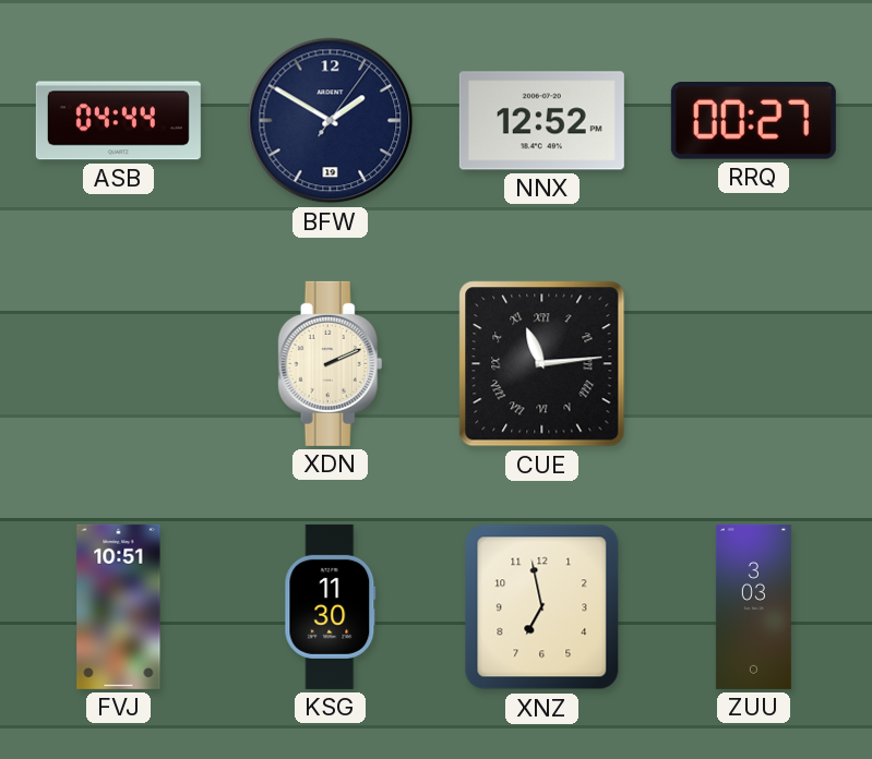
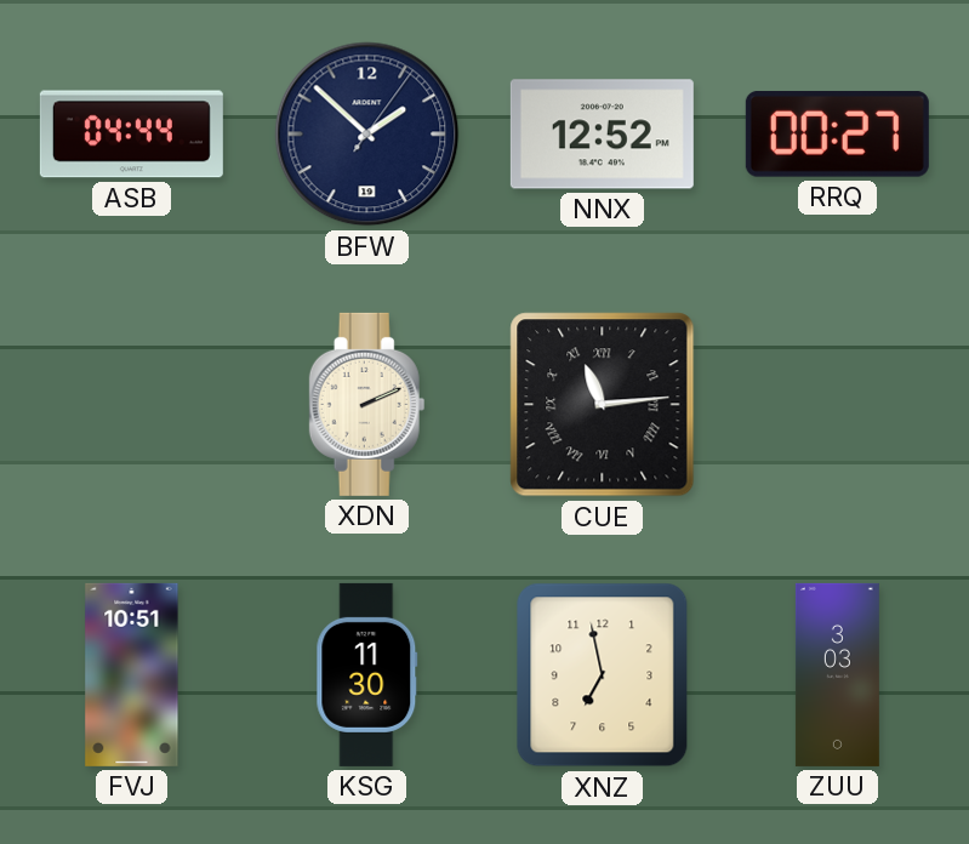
BFW: 1:50 -> 1:52
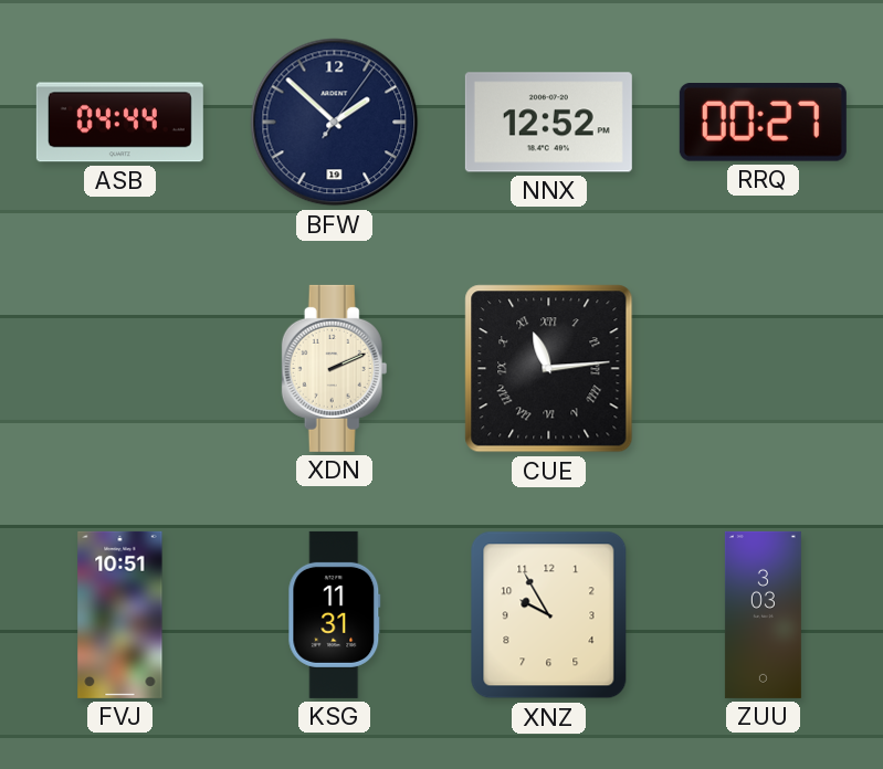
KSG: 11:30 -> 11:31
XNZ: 6:58 -> 9:55
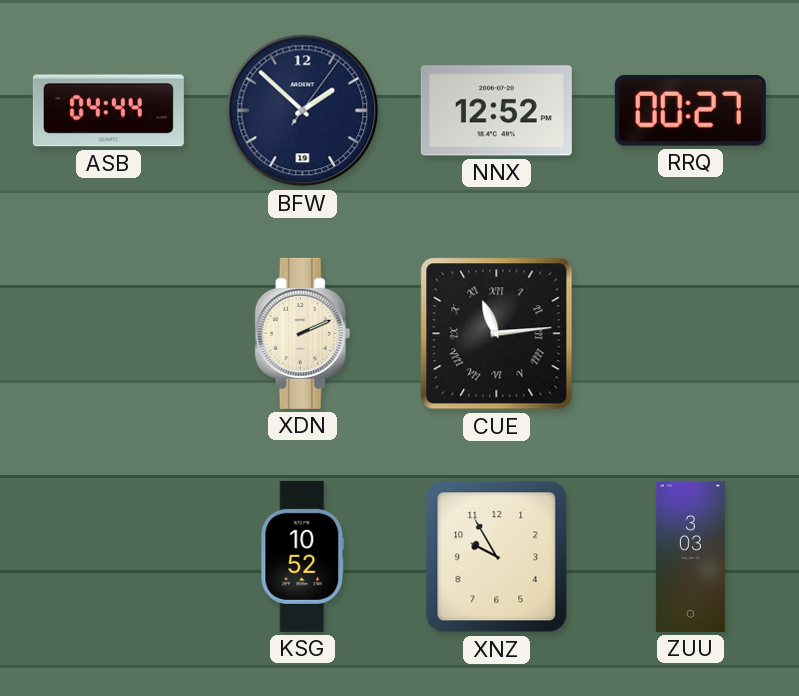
FVJ: 10:51 -> none
KSG: 11:31 -> 10:52
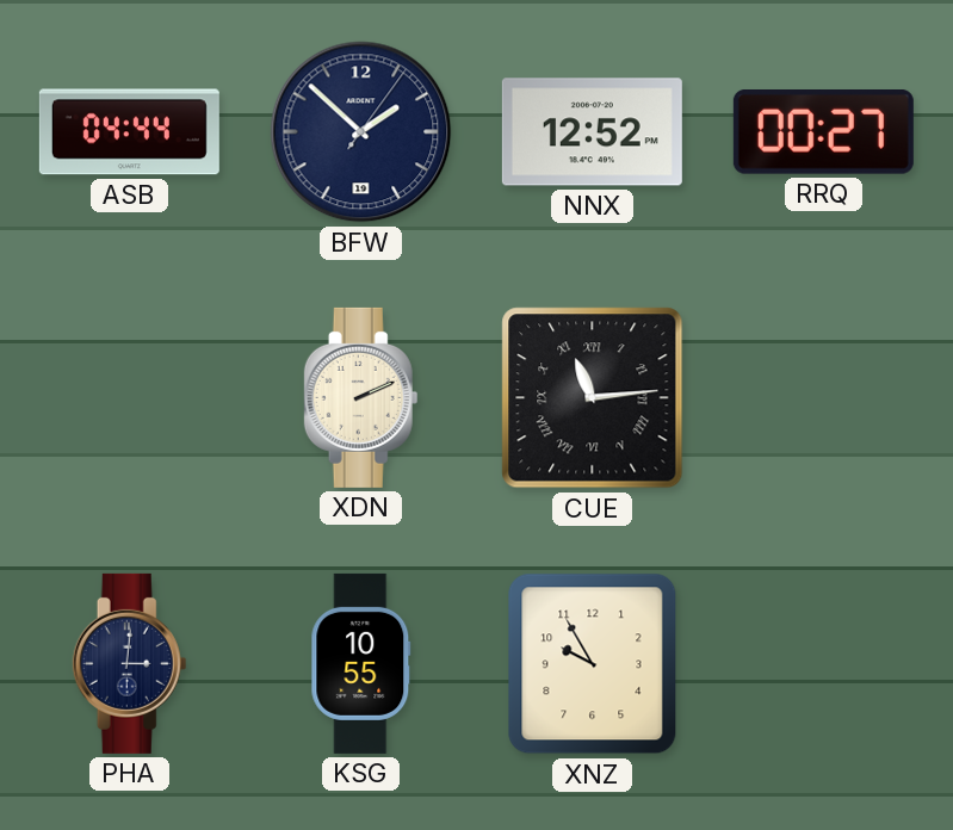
PHA: none -> 3:01
KSG: 10:52 -> 10:55
ZUU: 3:03 -> none
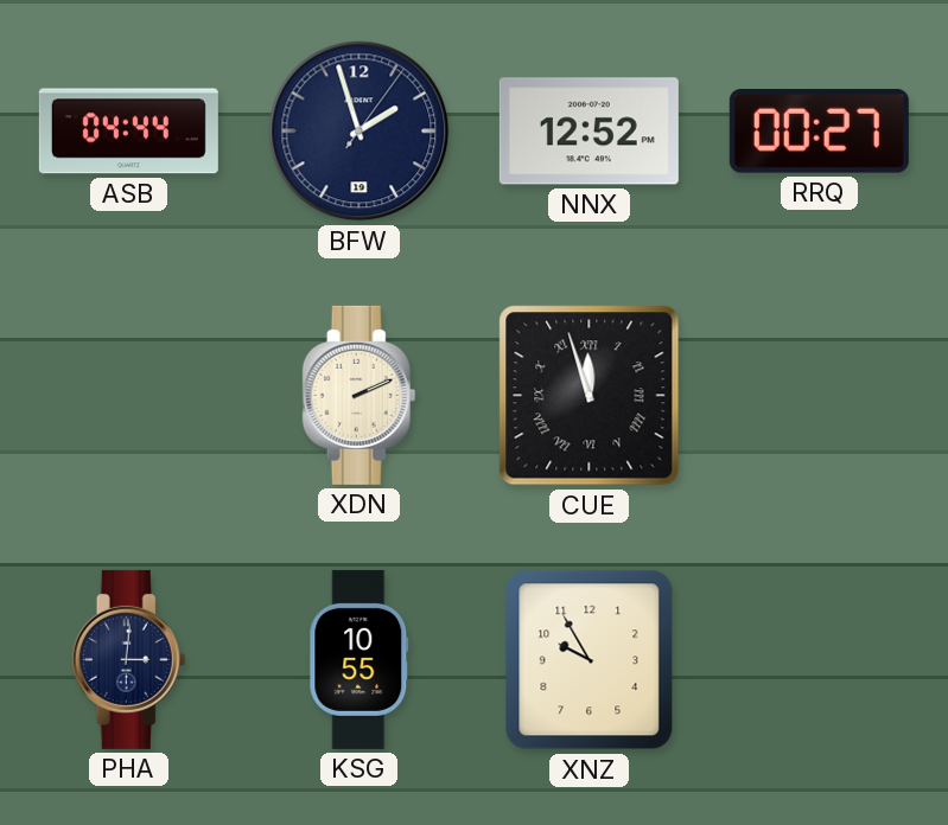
BFW: 1:52 -> 1:57
CUE: 11:14 -> 11:57
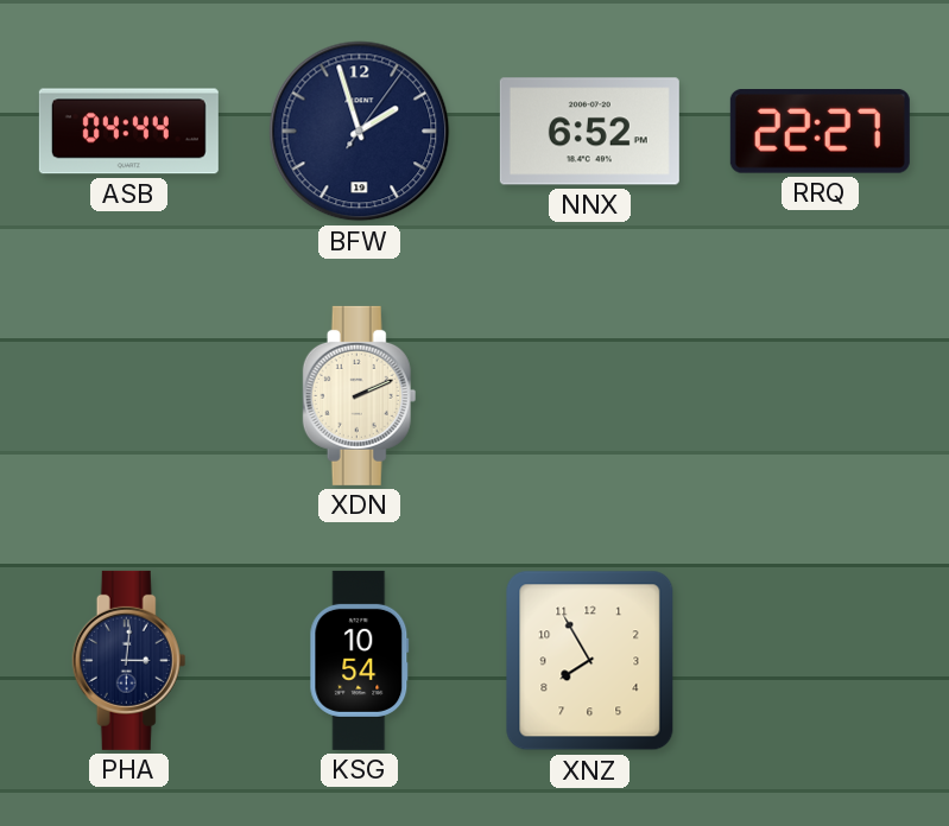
NNX: 12:52 -> 6:52
RRQ: 00:27 -> 22:27
CUE: 11:57 -> none
KSG: 10:55 -> 10:54
XNZ: 9:55 -> 7:55
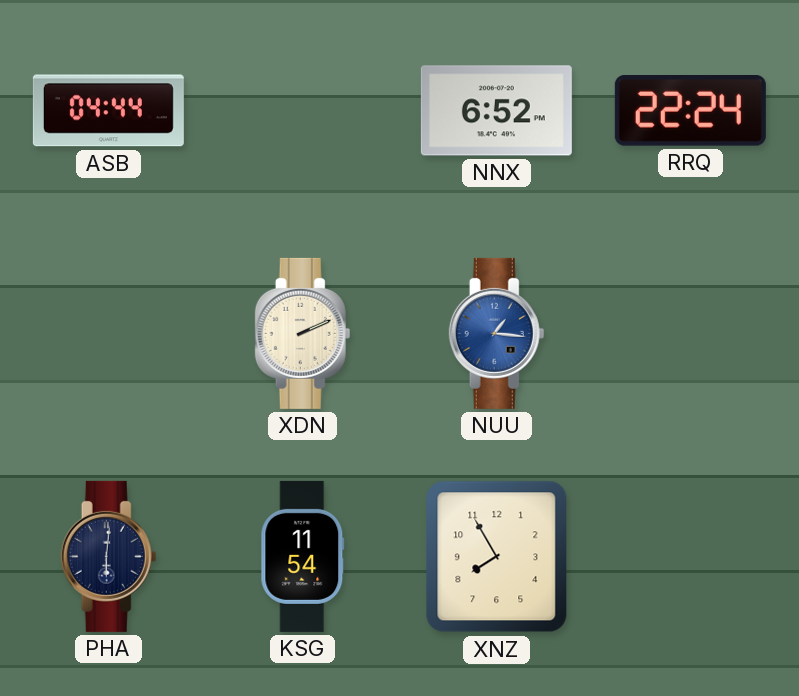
BFW: 1:57 -> none
RRQ: 22:27 -> 22:24
NUU: none -> 1:16
PHA: 3:01 -> 6:01
KSG: 10:54 -> 11:54
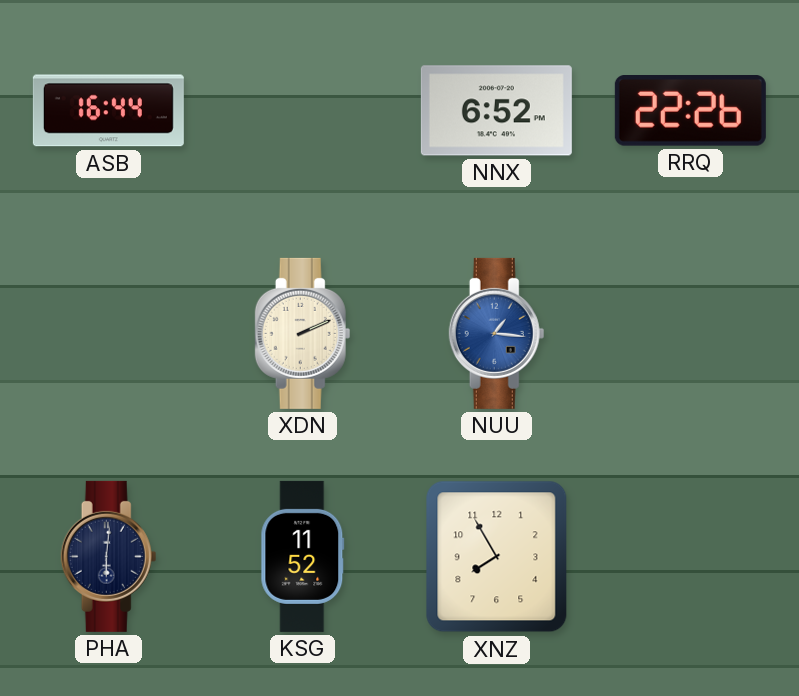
ASB: 04:44 -> 16:44
RRQ: 22:24 -> 22:26
KSG: 11:54 -> 11:52
